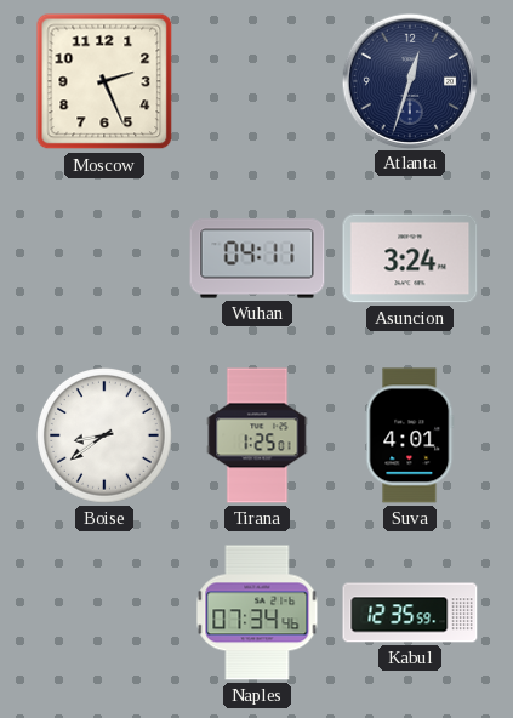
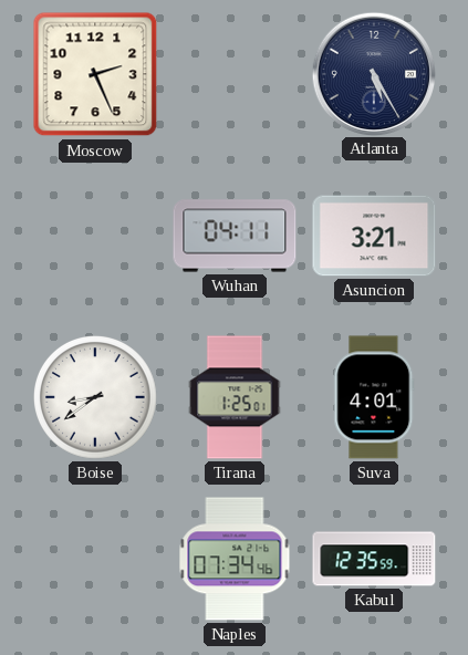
Atlanta: 12:33 -> 5:25
Asuncion: 3:24 -> 3:21
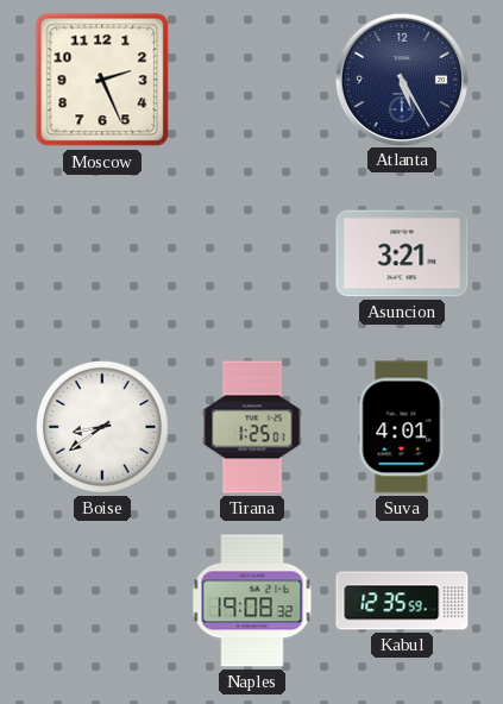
Wuhan: 04:11 -> none
Naples: 07:34 -> 19:08
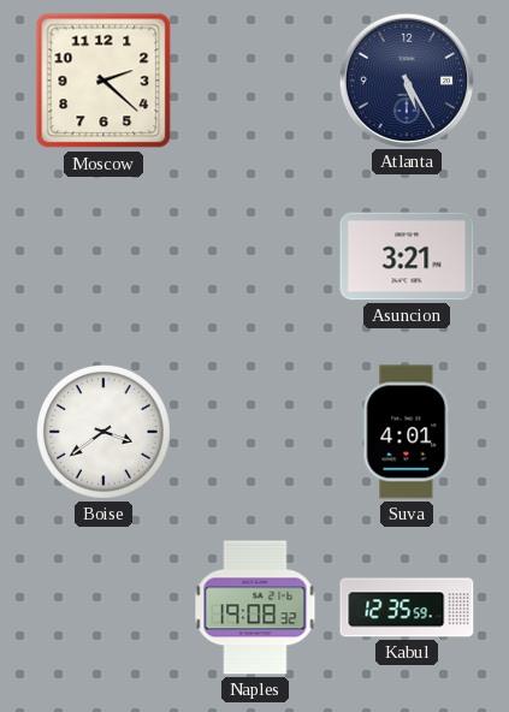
Moscow: 2:26 -> 2:22
Boise: 8:39 -> 3:39
Tirana: 1:25 -> none
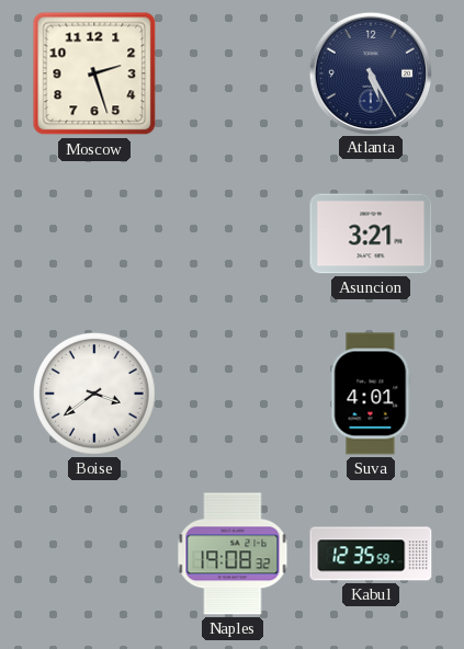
Moscow: 2:22 -> 2:27
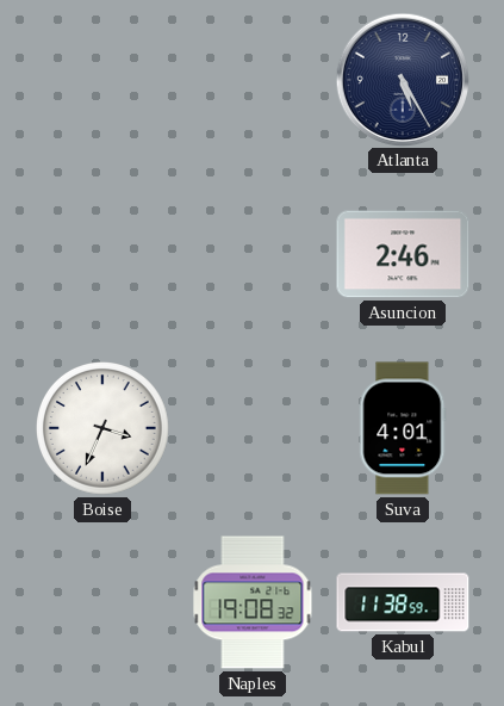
Moscow: 2:27 -> none
Asuncion: 3:21 -> 2:46
Boise: 3:39 -> 3:34
Kabul: 12:35 -> 11:38
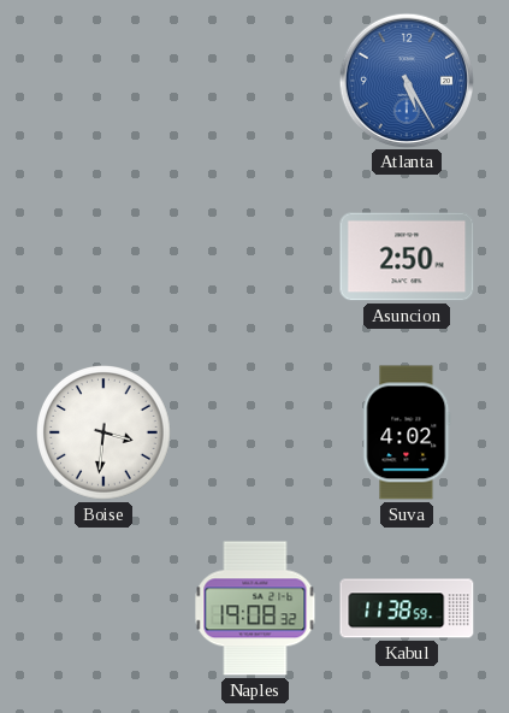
Atlanta dial: navy -> blue
Asuncion: 2:46 -> 2:50
Boise: 3:34 -> 3:31
Suva: 4:01 -> 4:02
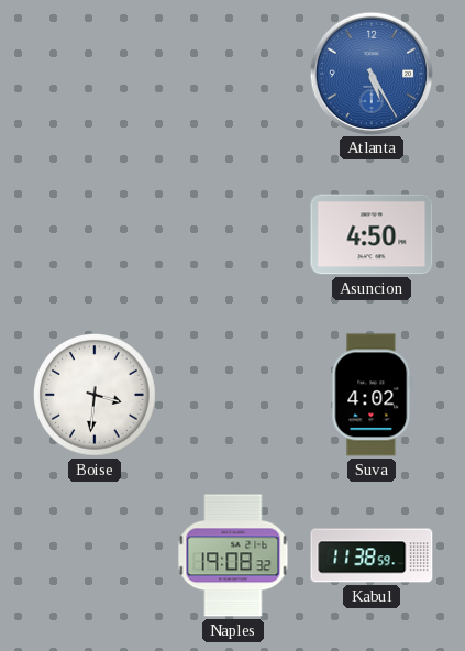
Asuncion: 2:50 -> 4:50
